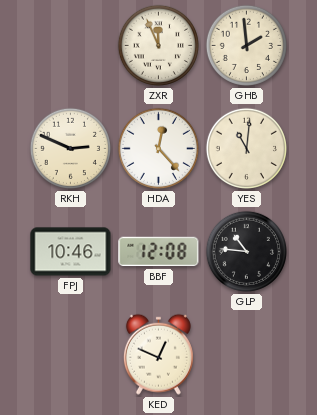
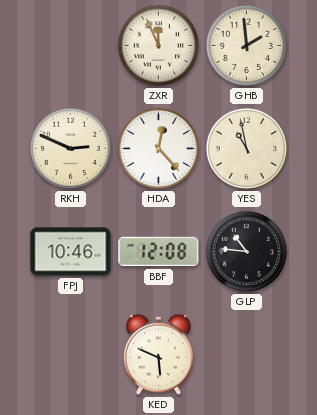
YES: 11:01 -> 10:58
KED: 12:49 -> 5:49
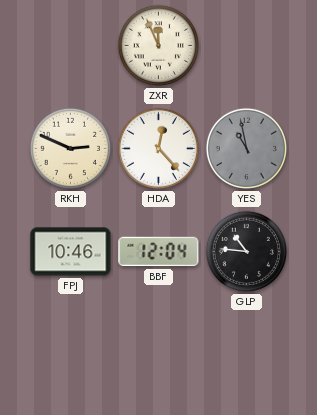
GHB: 1:59 -> none
YES dial: cream -> grey
BBF: 12:08 -> 12:04
KED: 5:49 -> none
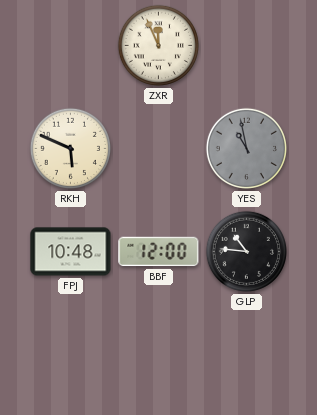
RKH: 2:49 -> 5:49
HDA: 12:23 -> none
FPJ: 10:46 -> 10:48
BBF: 12:04 -> 12:00
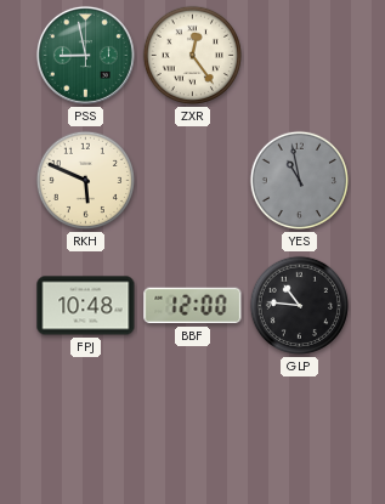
PSS: none -> 8:58
ZXR: 11:56 -> 12:24
